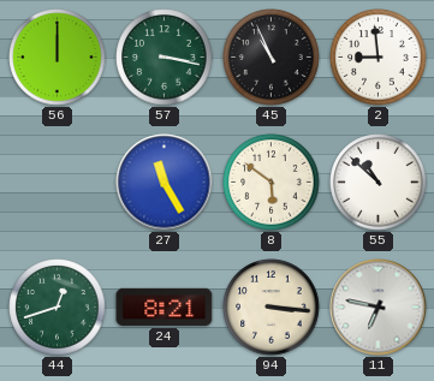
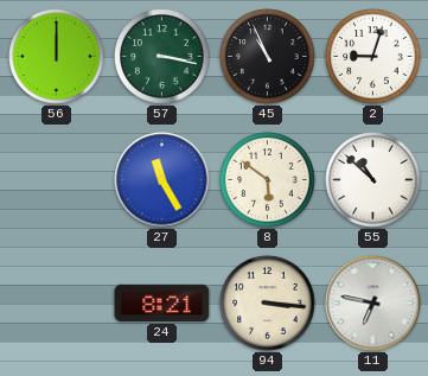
2: 8:59 -> 9:03
44: 12:42 -> none
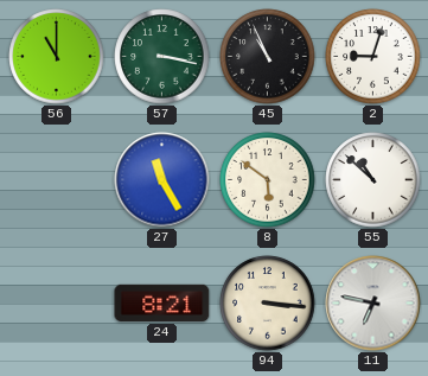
56: 12:00 -> 11:00
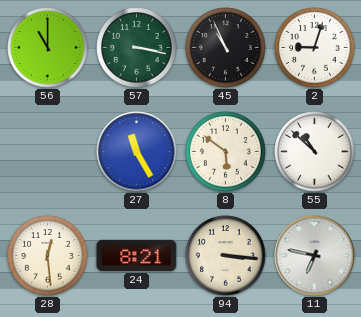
28: none -> 12:29
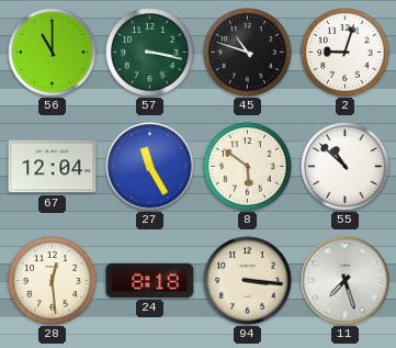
45: 10:56 -> 10:48
67: none -> 12:04
24: 8:21 -> 8:18
11: 6:47 -> 7:27
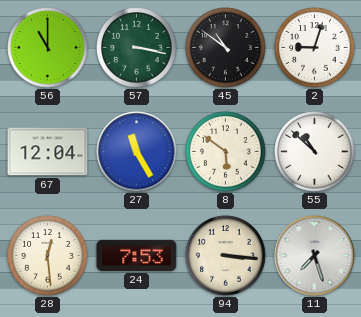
45: 10:48 -> 10:51
24: 8:18 -> 7:53
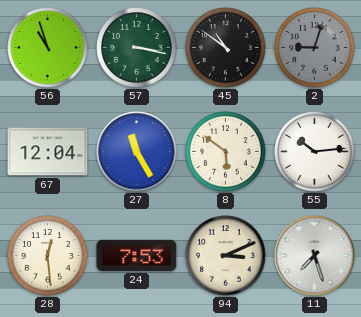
56: 11:00 -> 10:57
2 dial: white -> grey
55: 10:52 -> 10:14
94: 3:16 -> 3:11
